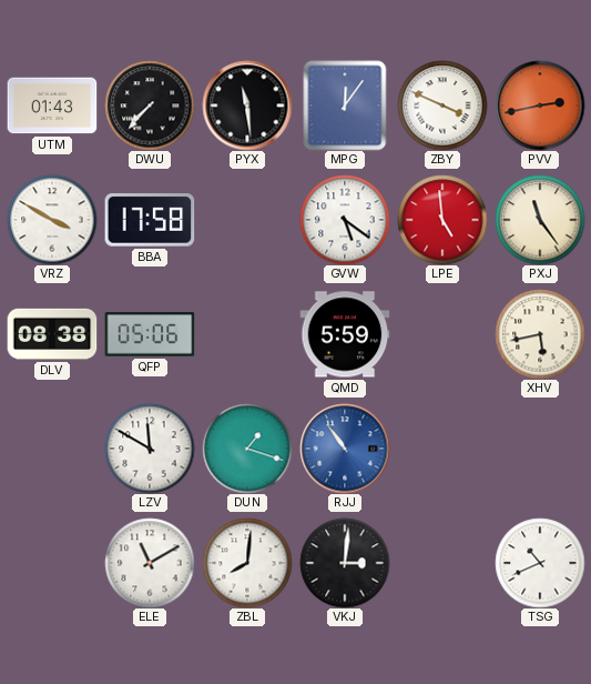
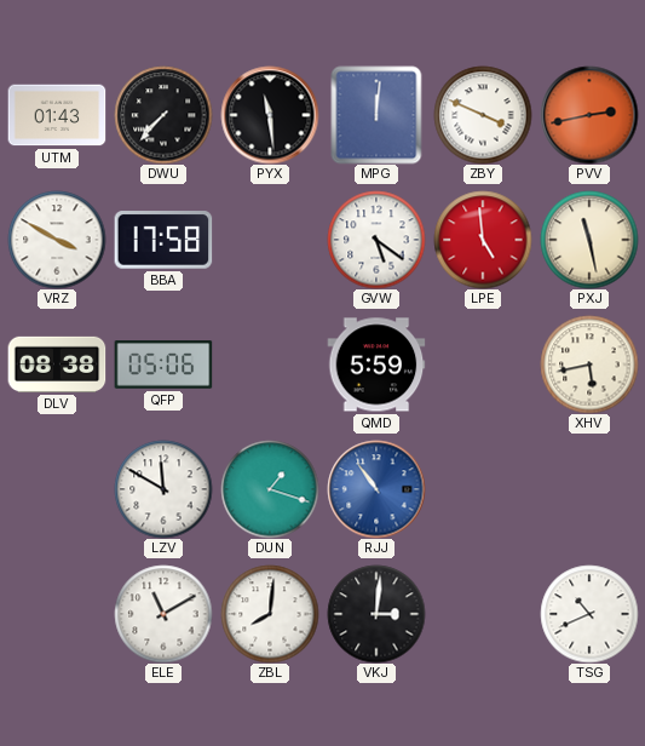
MPG: 12:06 -> 12:01
PXJ: 11:24 -> 11:28
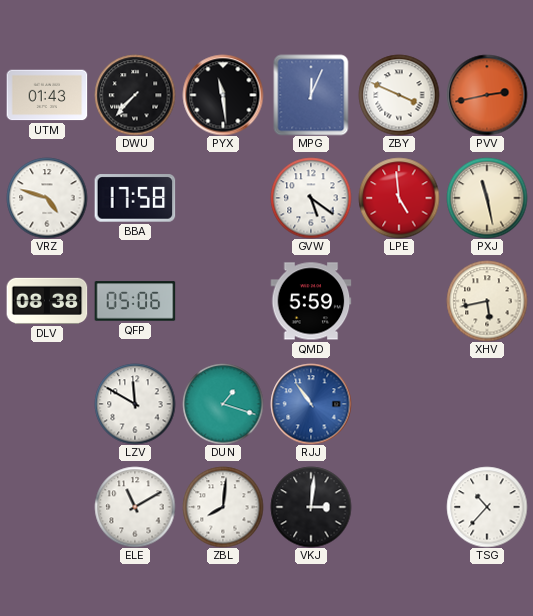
MPG: 12:01 -> 12:04
VRZ: 3:50 -> 4:48
TSG: 10:41 -> 10:37
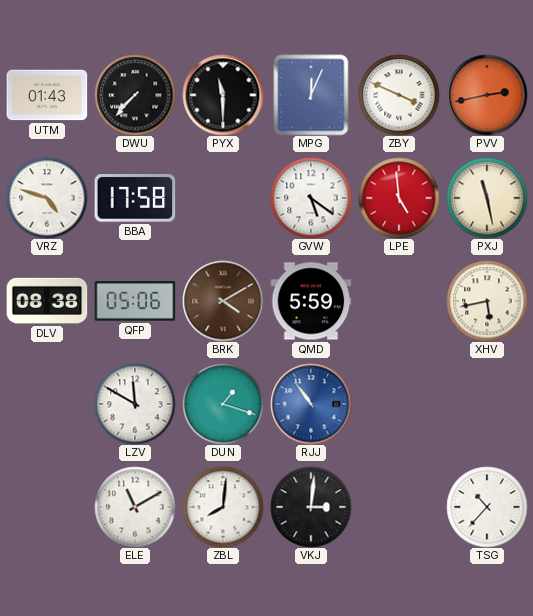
PYX: 11:29 -> 11:30
BRK: none -> 4:10
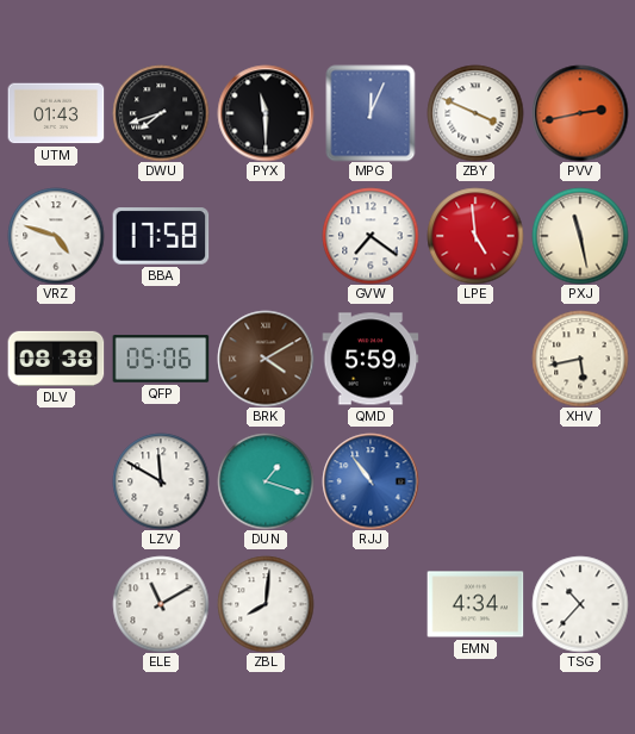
DWU: 7:37 -> 7:42
GVW: 5:21 -> 7:21
VKJ: 3:01 -> none
EMN: none -> 4:34
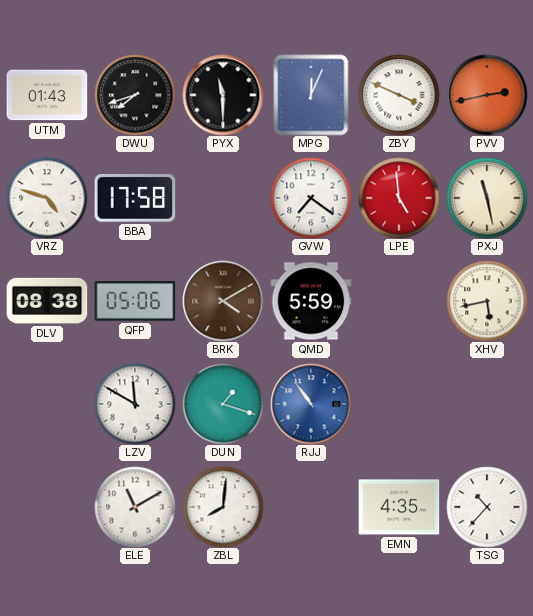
EMN: 4:34 -> 4:35
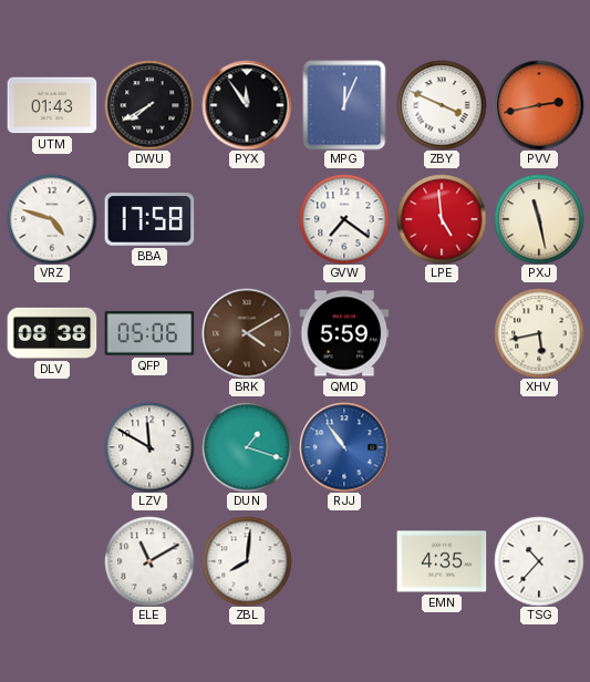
DWU: 7:42 -> 7:40
PYX: 11:30 -> 11:54
